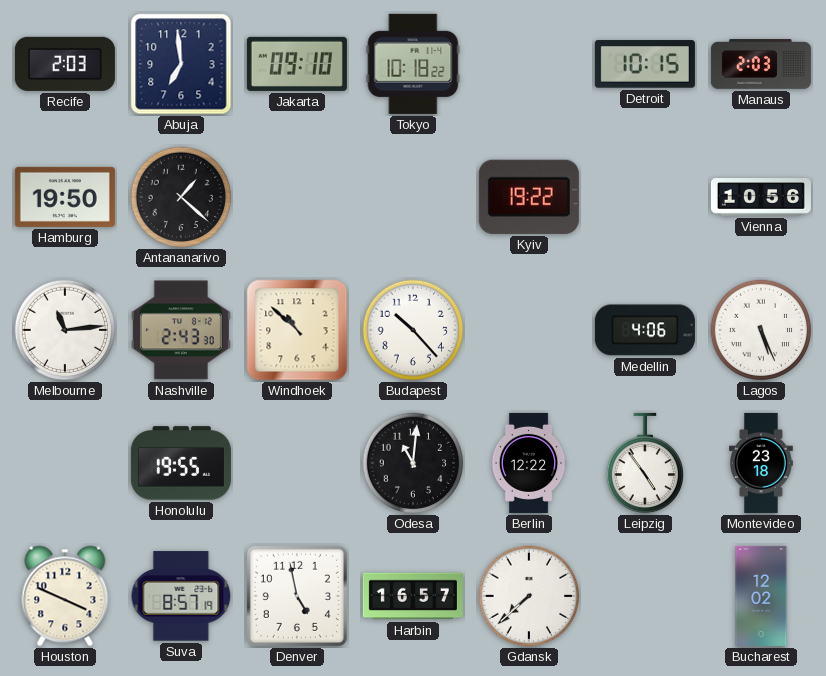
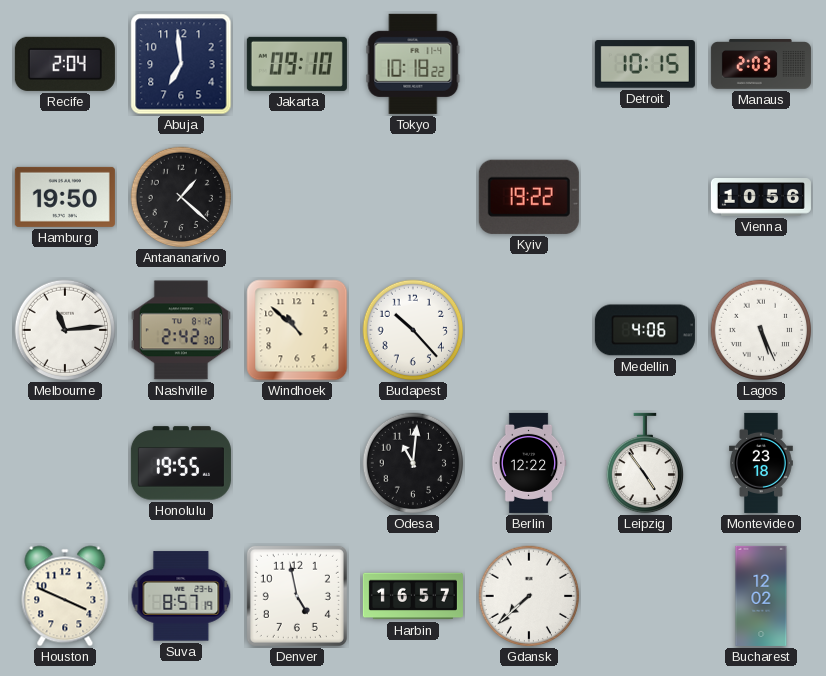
Recife: 2:03 -> 2:04
Nashville: 2:43 -> 2:42
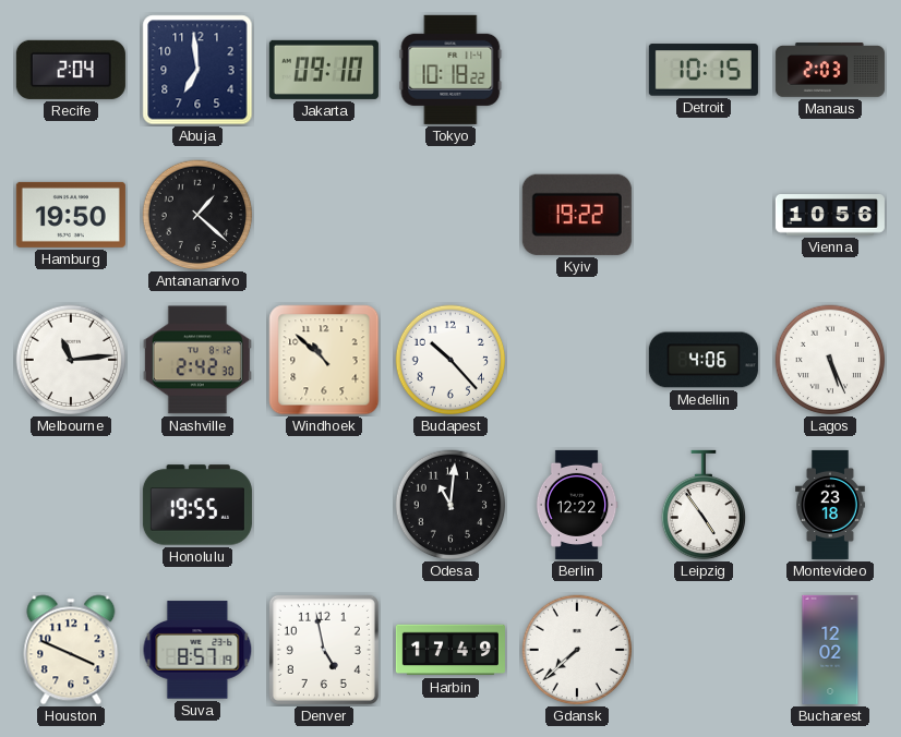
Harbin: 16:57 -> 17:49
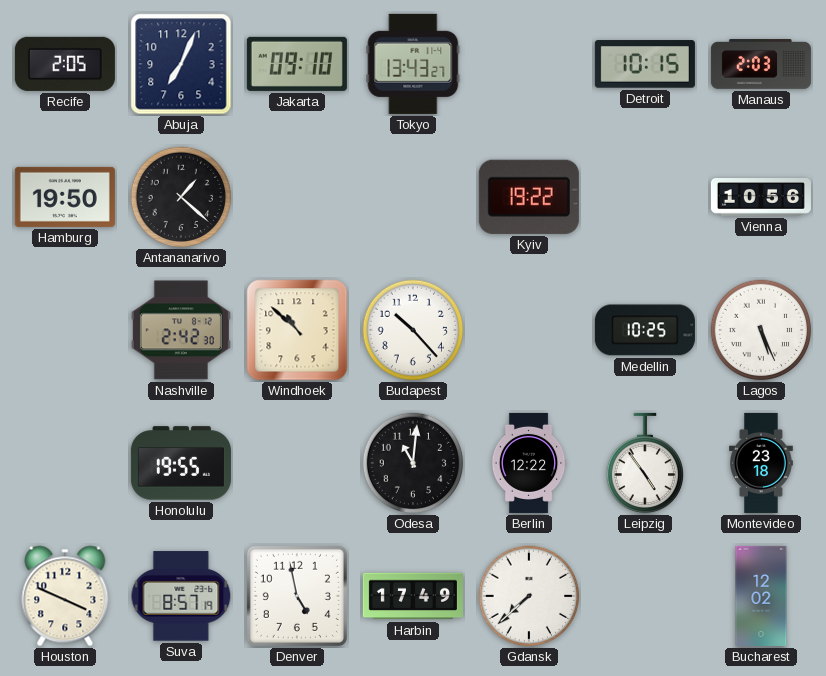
Recife: 2:04 -> 2:05
Abuja: 6:59 -> 7:04
Tokyo: 10:18 -> 13:43
Melbourne: 11:14 -> none
Medellin: 4:06 -> 10:25
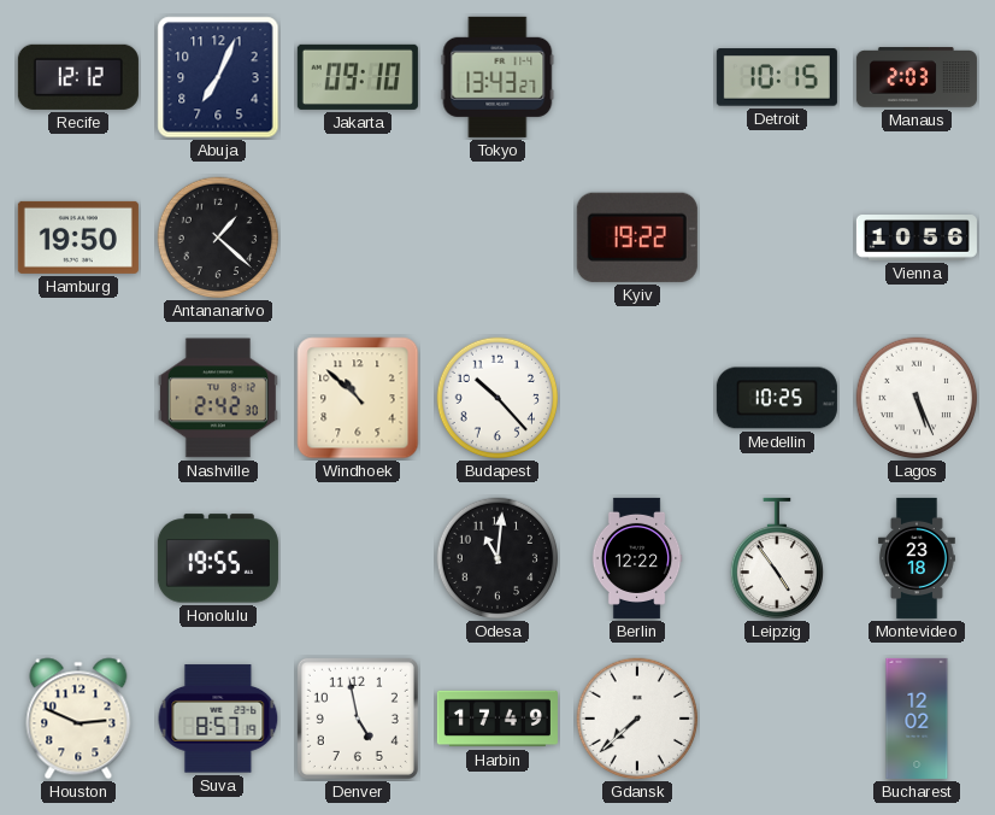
Recife: 2:05 -> 12:12
Houston: 3:49 -> 2:49
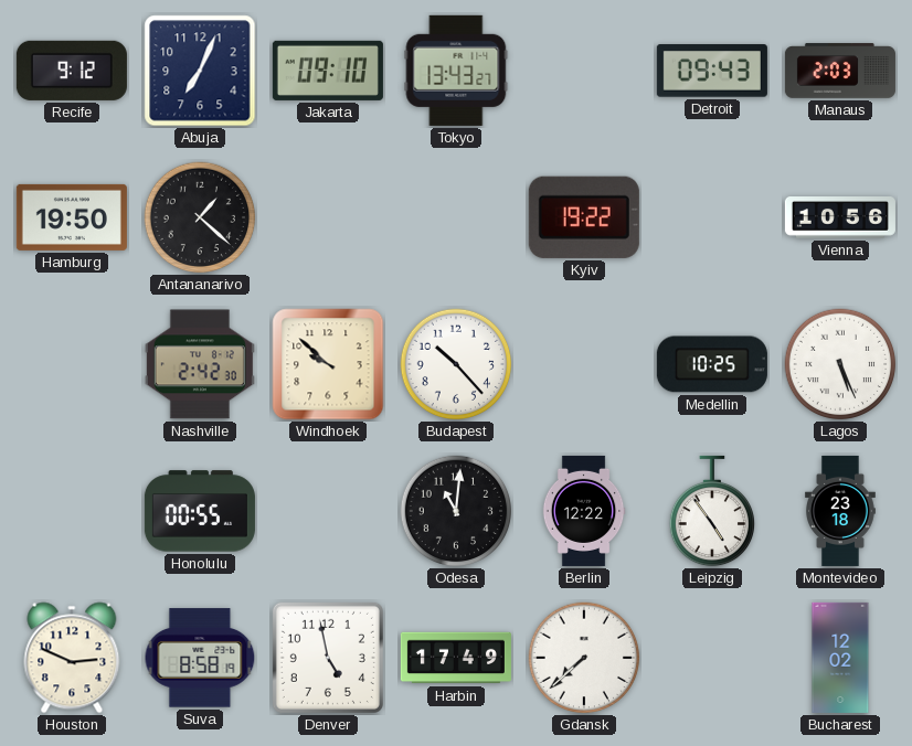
Recife: 12:12 -> 9:12
Detroit: 10:15 -> 09:43
Windhoek: 10:52 -> 9:52
Honolulu: 19:55 -> 00:55
Suva: 8:57 -> 8:58
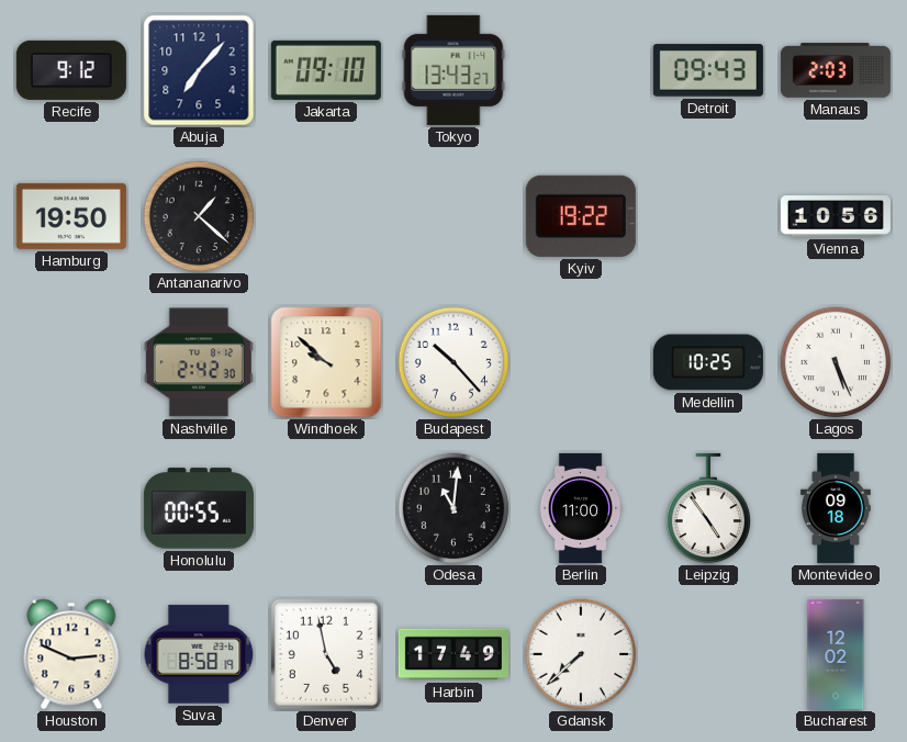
Abuja: 7:04 -> 7:07
Berlin: 12:22 -> 11:00
Montevideo: 23:18 -> 09:18
